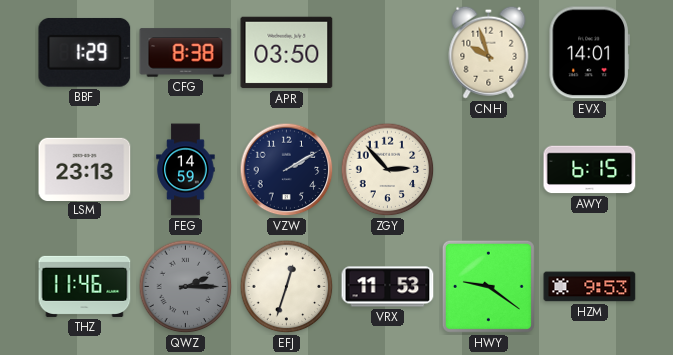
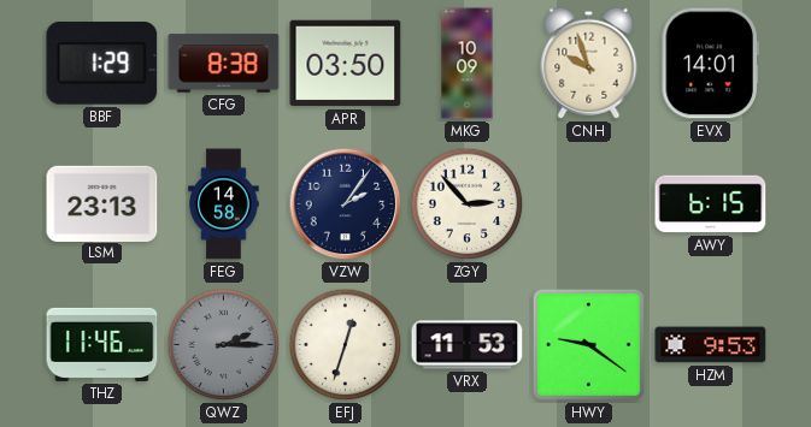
MKG: none -> 10:09
FEG: 14:59 -> 14:58
VZW: 2:10 -> 2:06
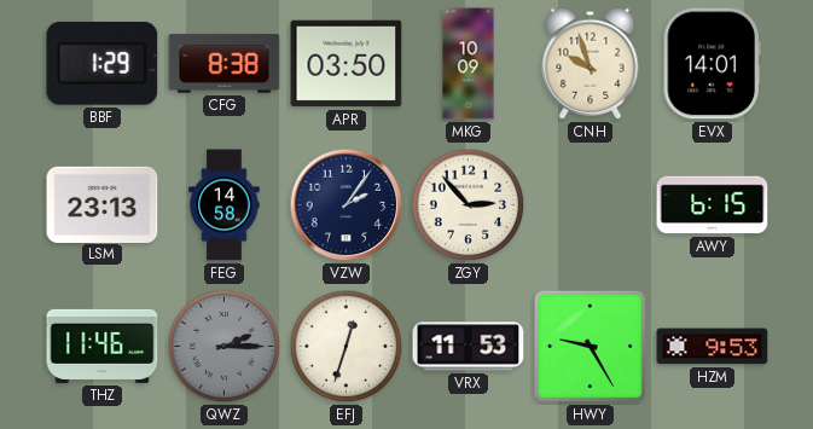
HWY: 9:21 -> 9:25
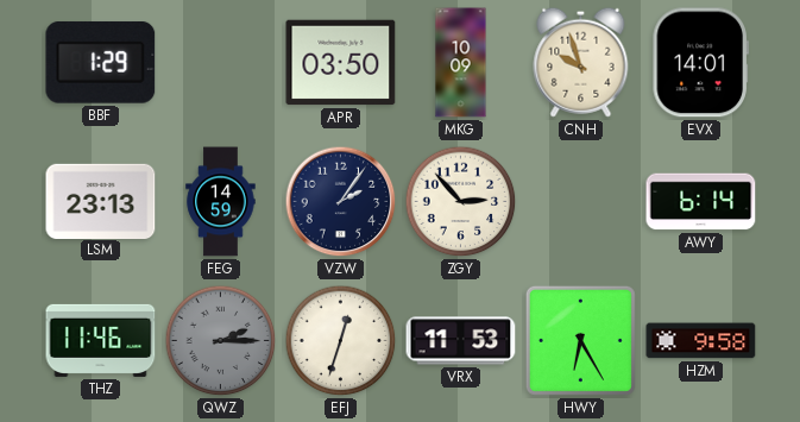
CFG: 8:38 -> none
FEG: 14:58 -> 14:59
AWY: 6:15 -> 6:14
HWY: 9:25 -> 6:25
HZM: 9:53 -> 9:58
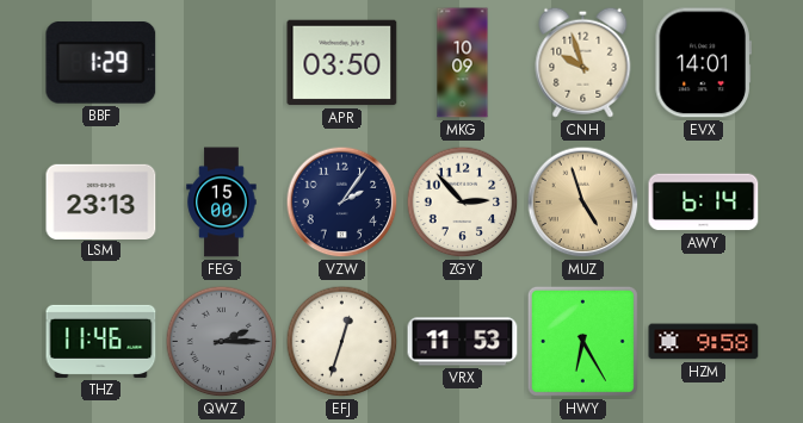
FEG: 14:59 -> 15:00
MUZ: none -> 4:57
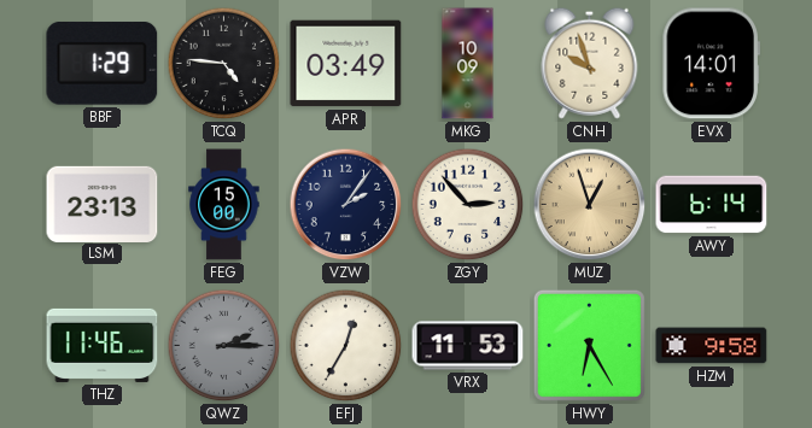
TCQ: none -> 4:46
APR: 03:50 -> 03:49
MUZ: 4:57 -> 12:57
EFJ: 12:33 -> 12:35
